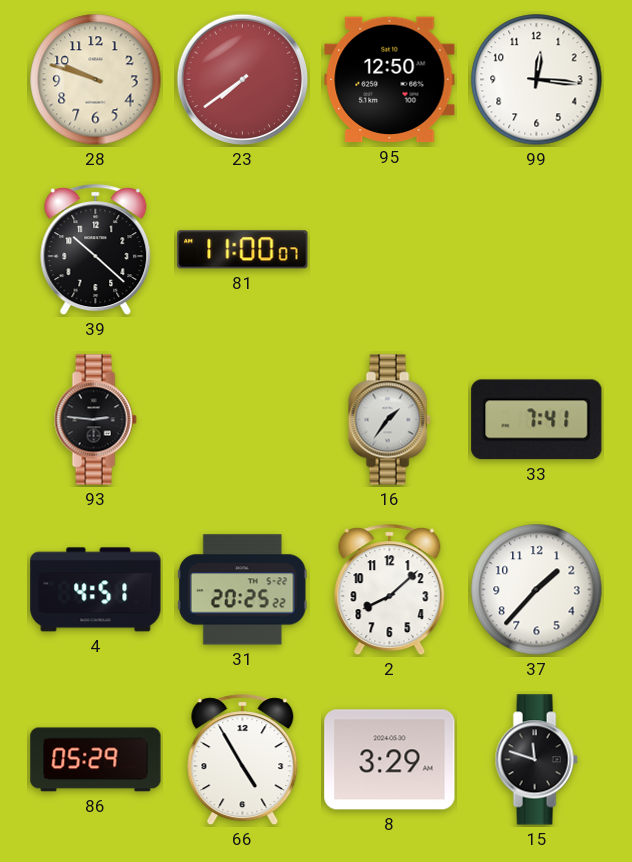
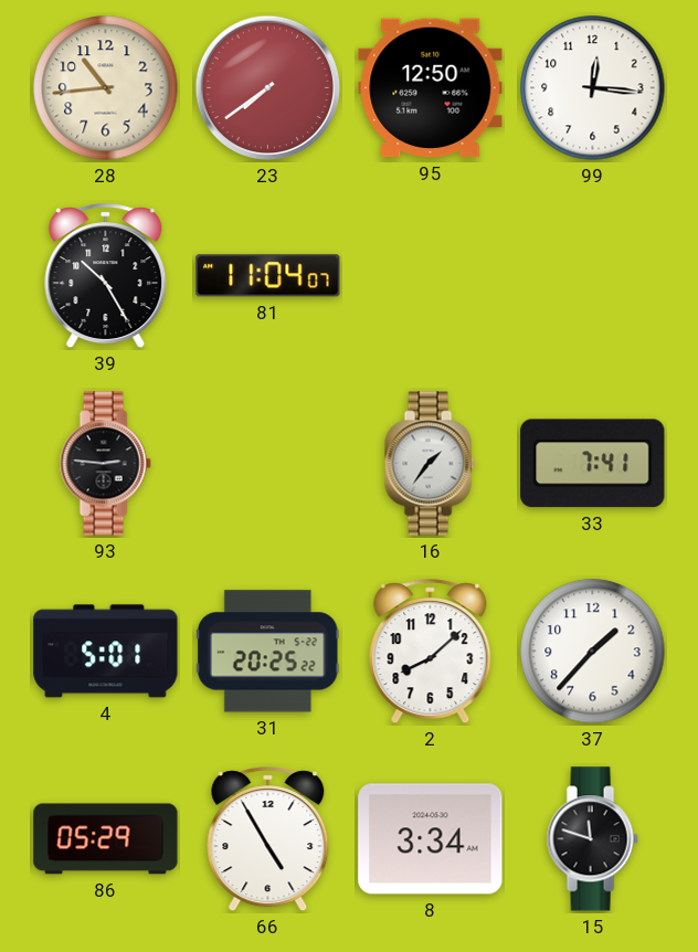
28: 9:48 -> 10:44
39: 10:22 -> 10:25
81: 11:00 -> 11:04
4: 4:51 -> 5:01
8: 3:29 -> 3:34
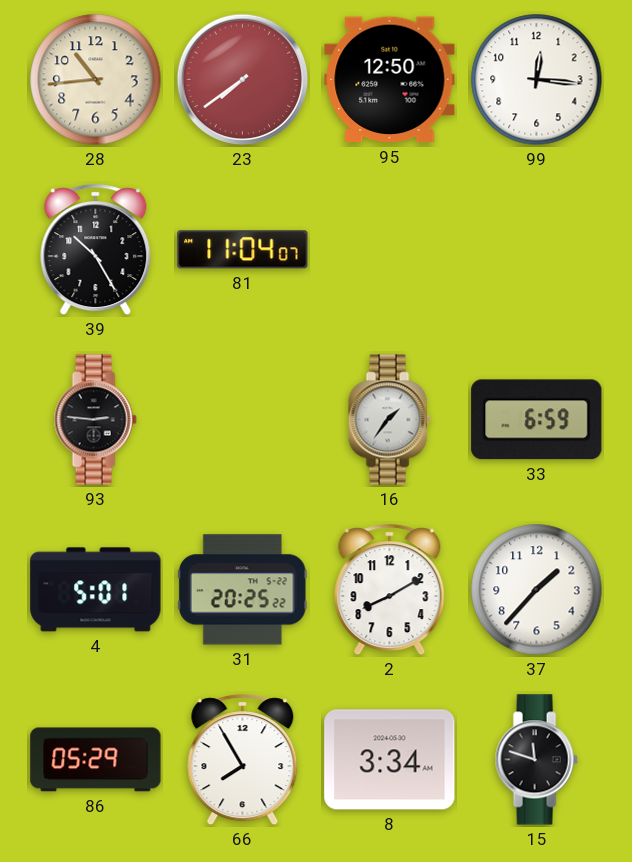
33: 7:41 -> 6:59
2: 8:08 -> 8:10
66: 4:55 -> 7:55
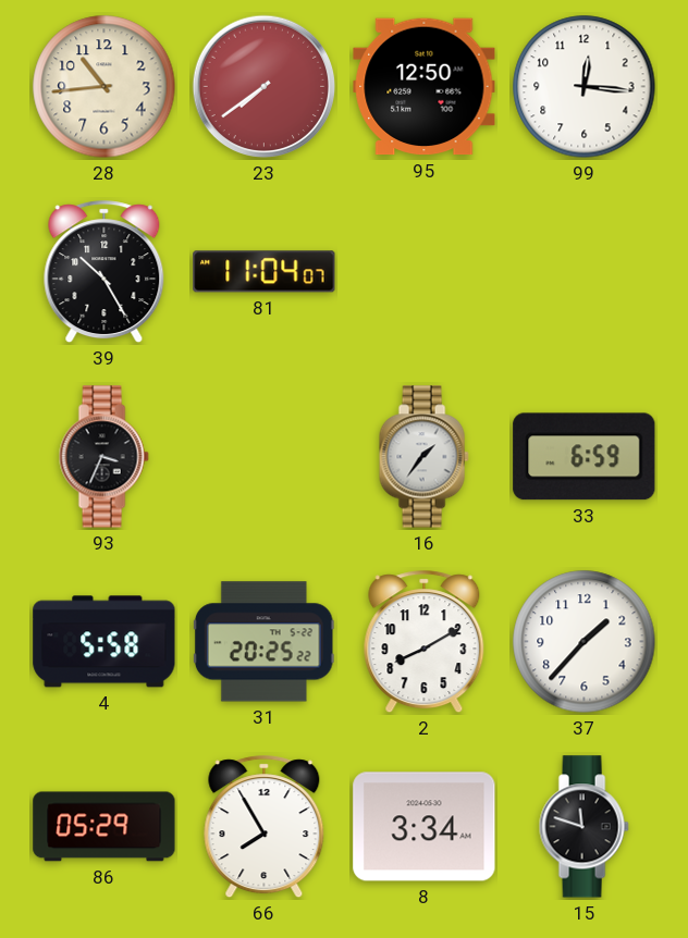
93: 2:46 -> 3:34
4: 5:01 -> 5:58
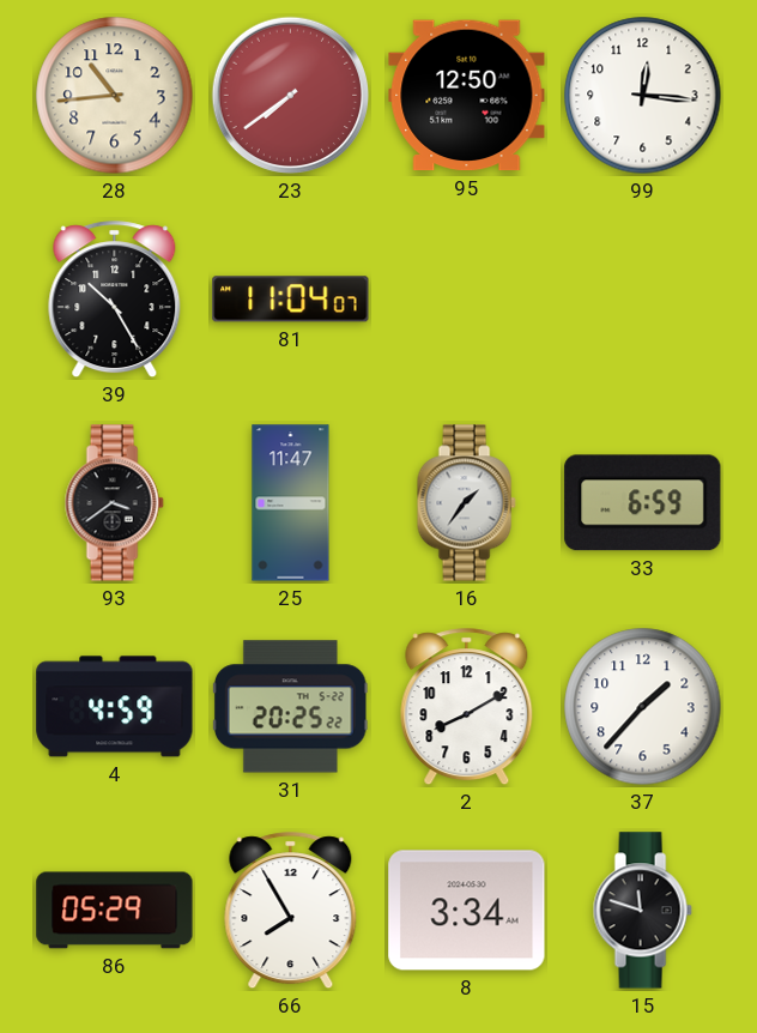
93: 3:34 -> 3:39
25: none -> 11:47
4: 5:58 -> 4:59
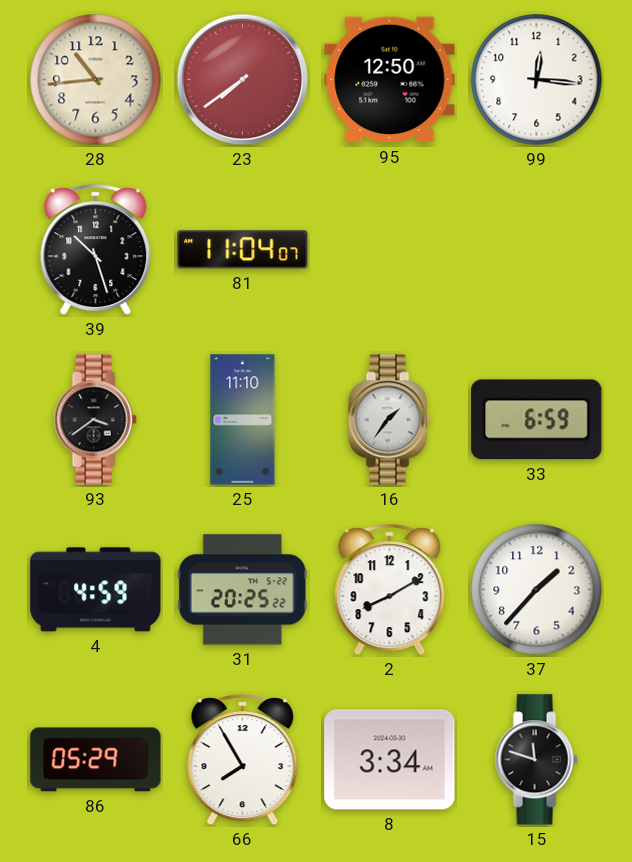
39: 10:25 -> 10:27
25: 11:47 -> 11:10
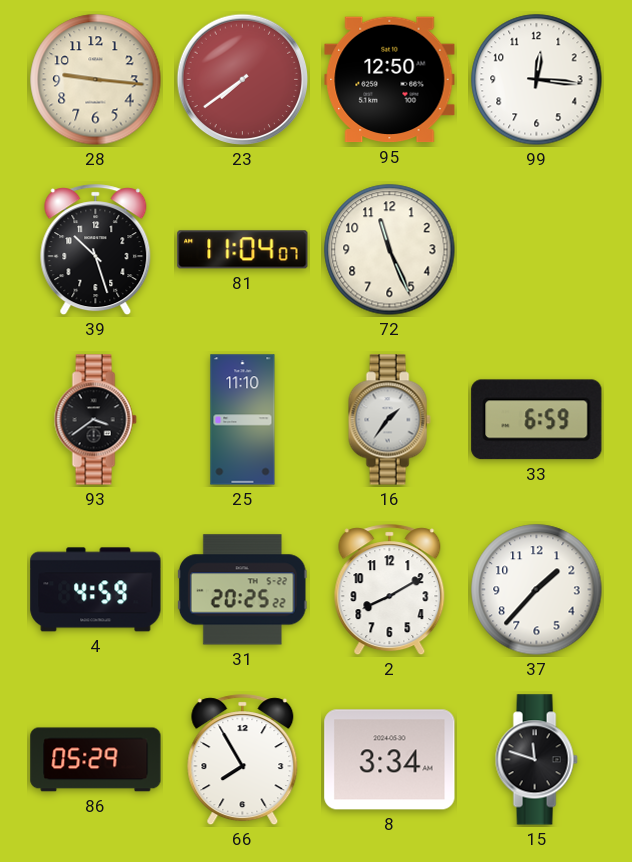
28: 10:44 -> 9:16
72: none -> 11:26
